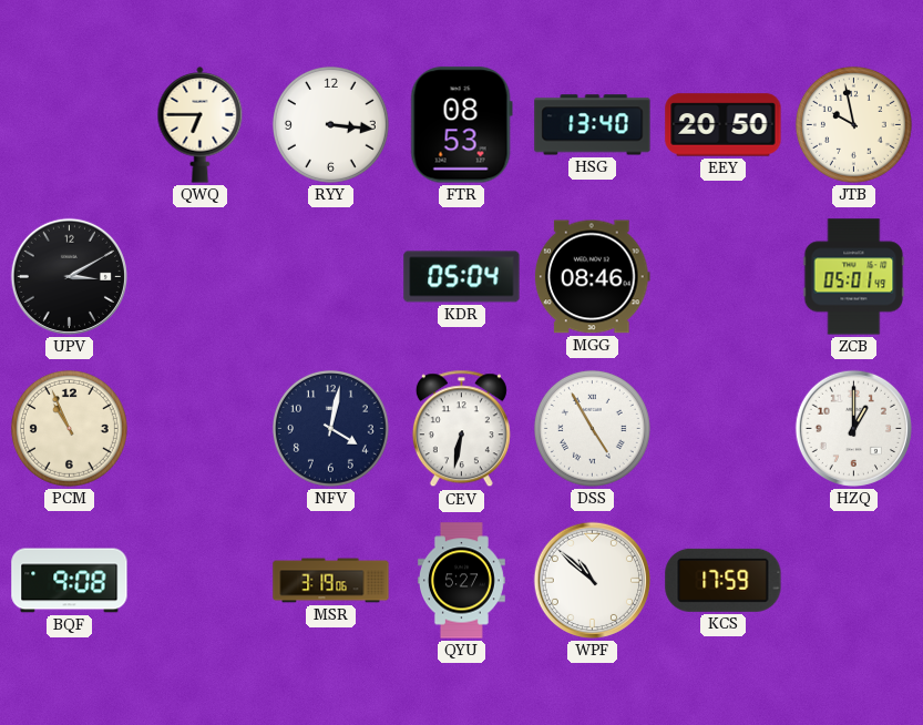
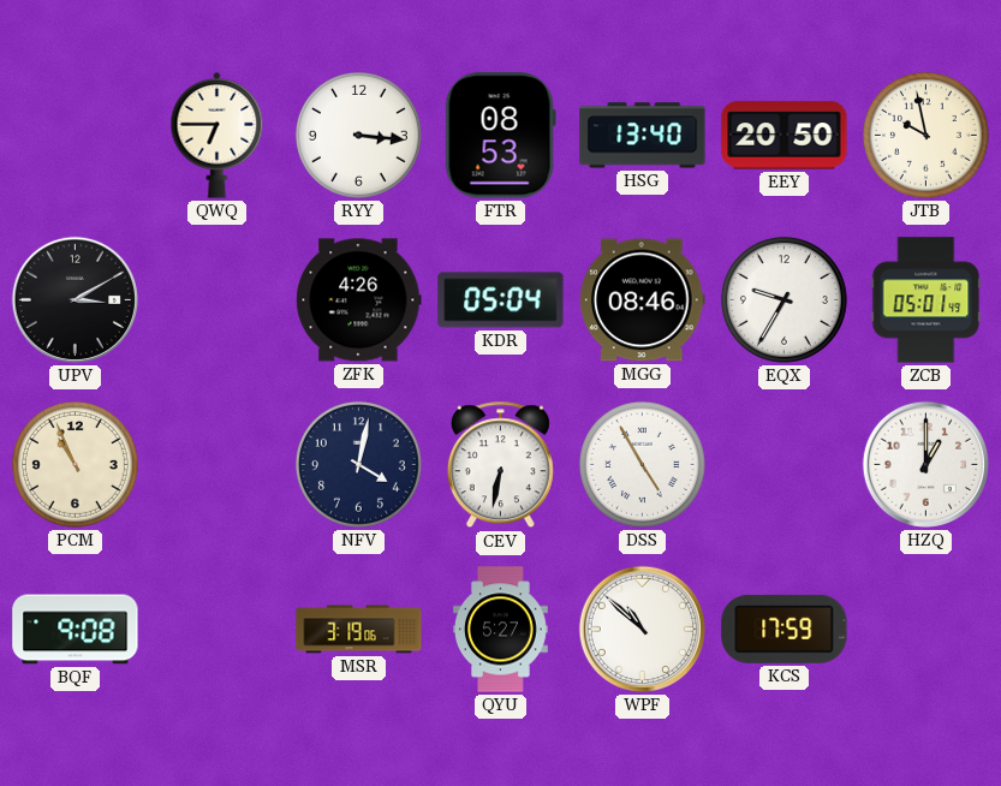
ZFK: none -> 4:26
EQX: none -> 9:35
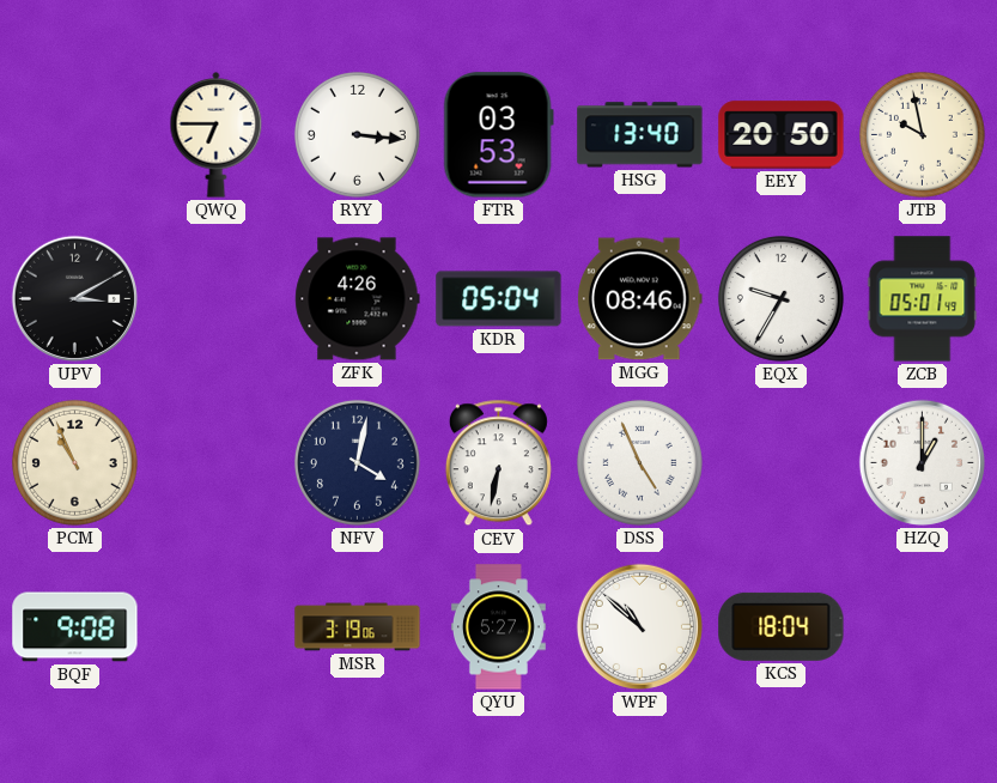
FTR: 08:53 -> 03:53
DSS: 4:55 -> 4:56
KCS: 17:59 -> 18:04
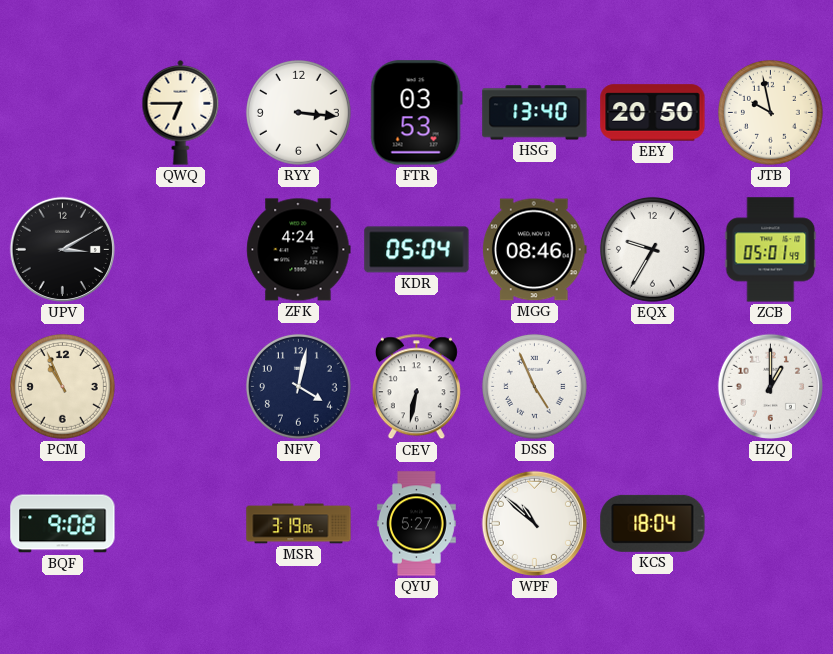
ZFK: 4:26 -> 4:24
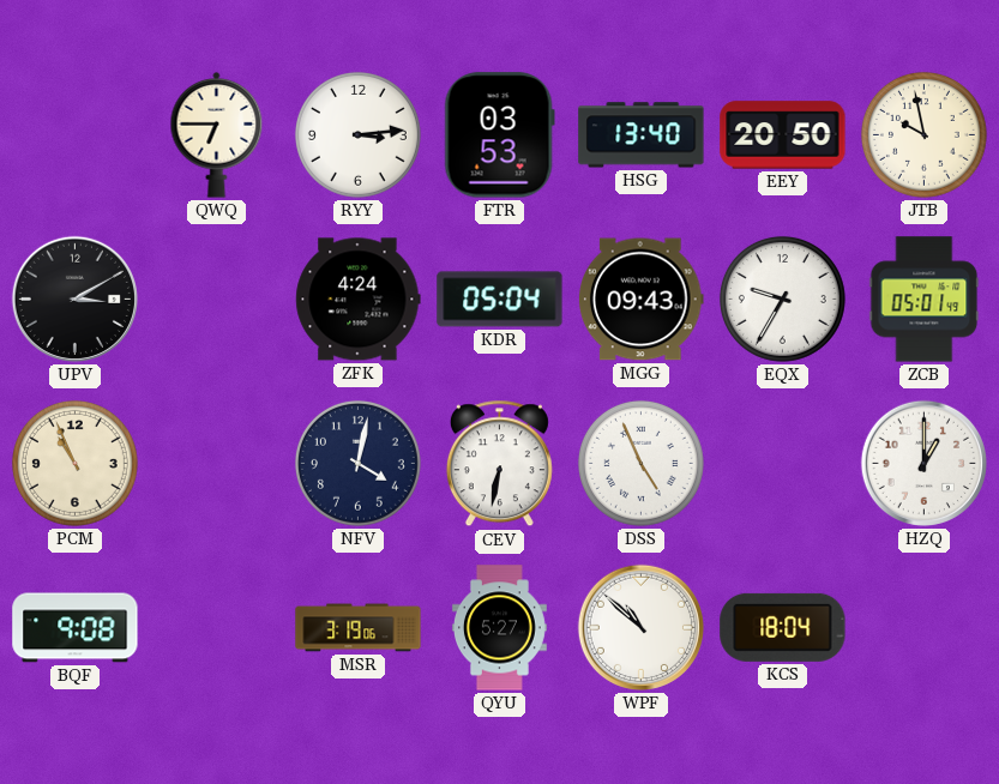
RYY: 3:16 -> 3:14
MGG: 08:46 -> 09:43
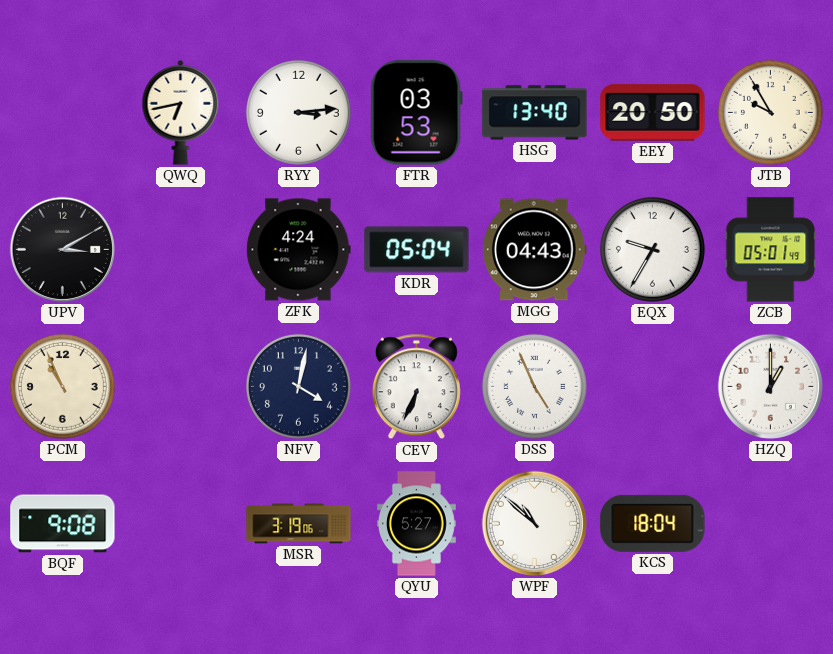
QWQ: 6:45 -> 6:43
JTB: 9:58 -> 9:55
MGG: 09:43 -> 04:43
CEV: 6:32 -> 6:34
